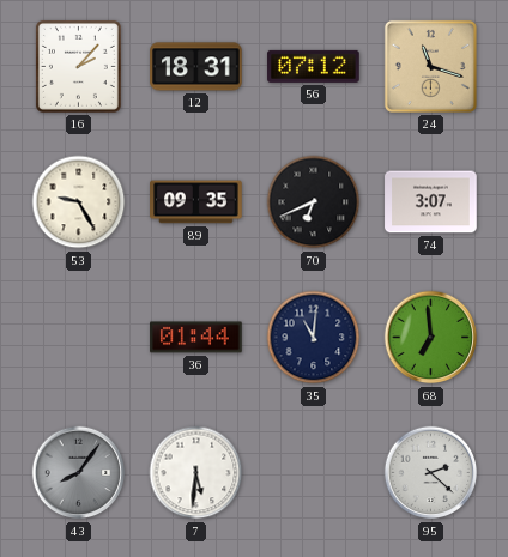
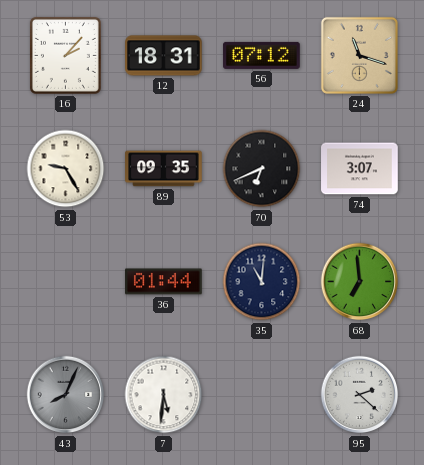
43: 8:06 -> 8:04
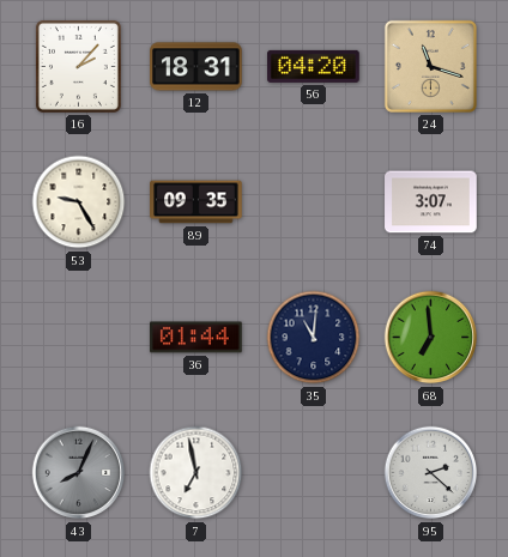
56: 07:12 -> 04:20
70: 6:41 -> none
7: 5:31 -> 6:58
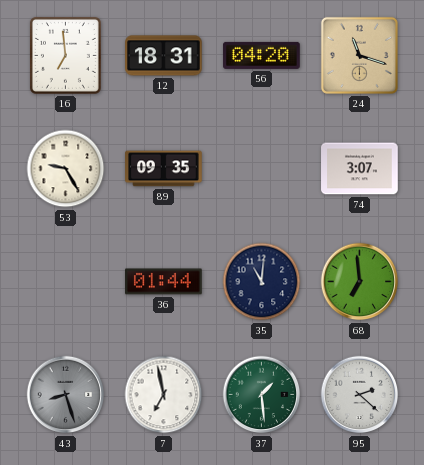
16: 2:07 -> 6:59
43: 8:04 -> 8:27
37: none -> 1:29
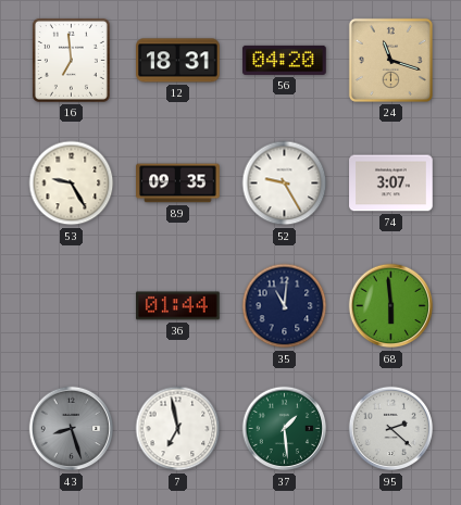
52: none -> 9:25
68: 6:59 -> 5:59
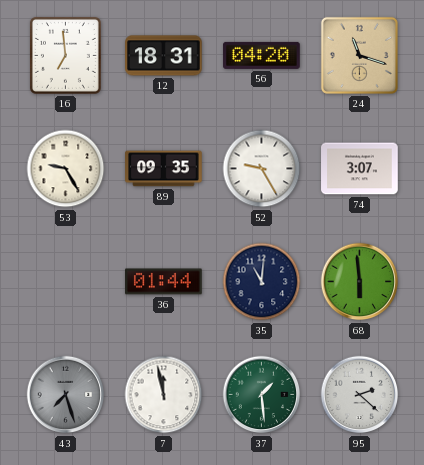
43: 8:27 -> 7:27
7: 6:58 -> 11:58
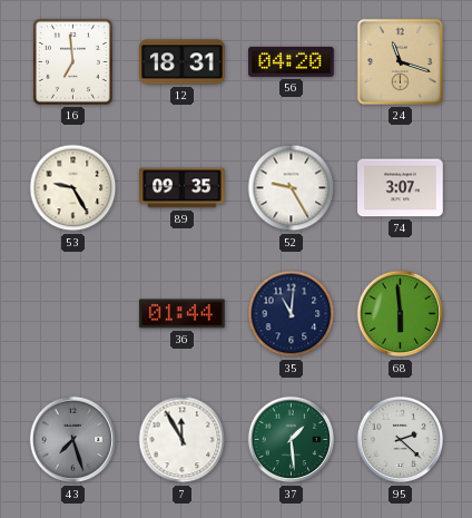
7: 11:58 -> 11:55
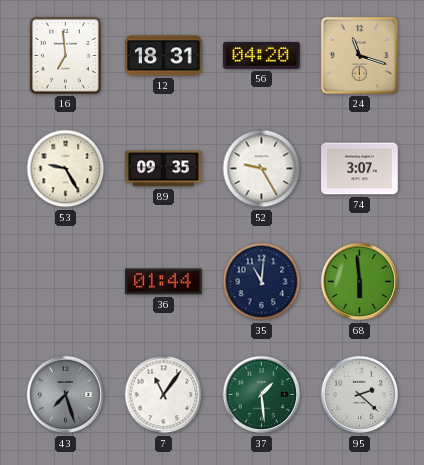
7: 11:55 -> 11:06
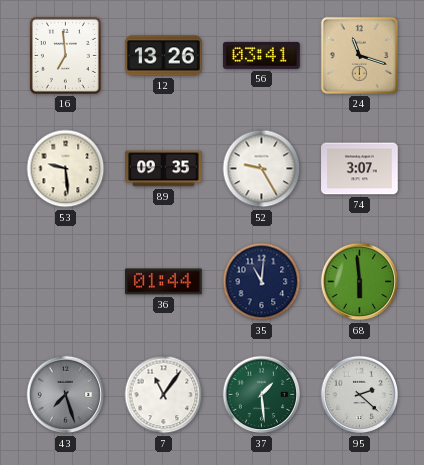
12: 18:31 -> 13:26
56: 04:20 -> 03:41
53: 9:25 -> 9:29
